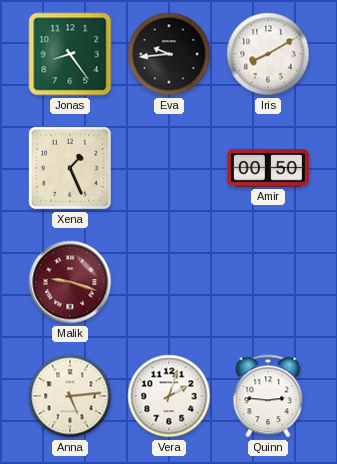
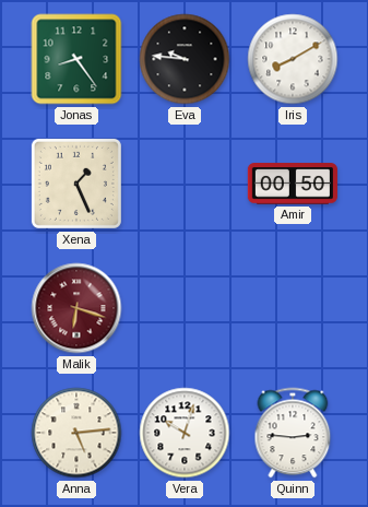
Eva: 9:44 -> 9:46
Malik: 9:18 -> 6:18
Vera: 2:03 -> 10:03
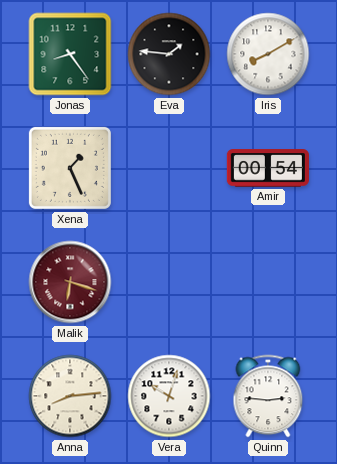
Eva: 9:46 -> 1:46
Amir: 00:50 -> 00:54
Anna: 5:14 -> 8:14
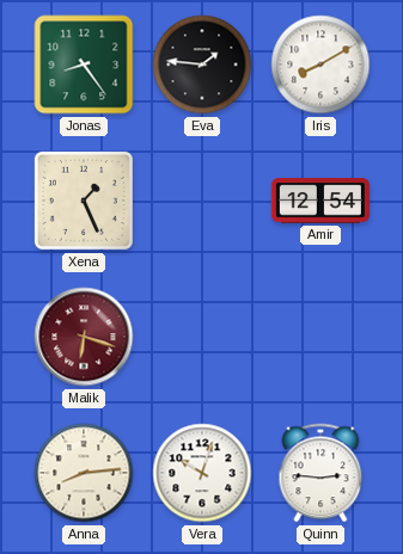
Amir: 00:54 -> 12:54
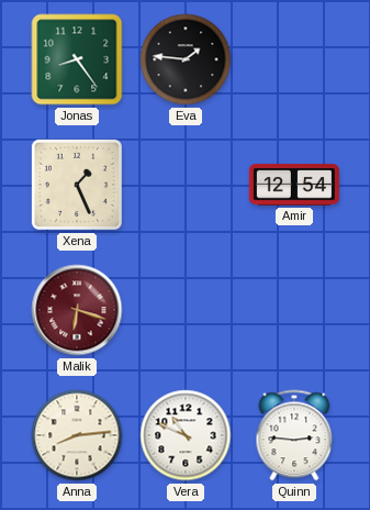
Iris: 8:10 -> none
Vera: 10:03 -> 10:49
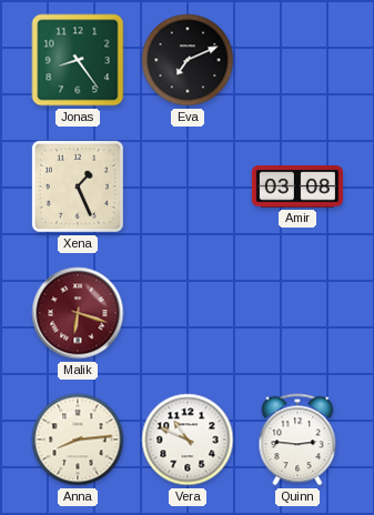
Eva: 1:46 -> 7:11
Amir: 12:54 -> 03:08
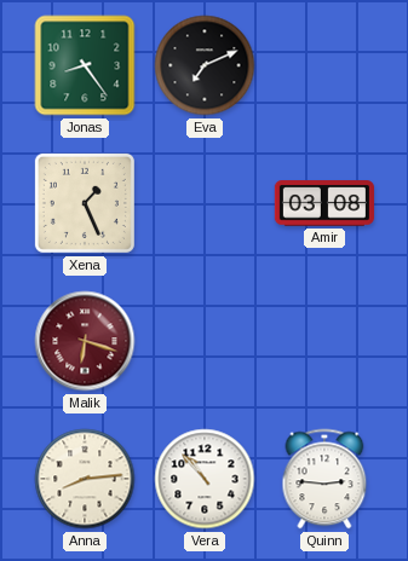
Vera: 10:49 -> 10:53
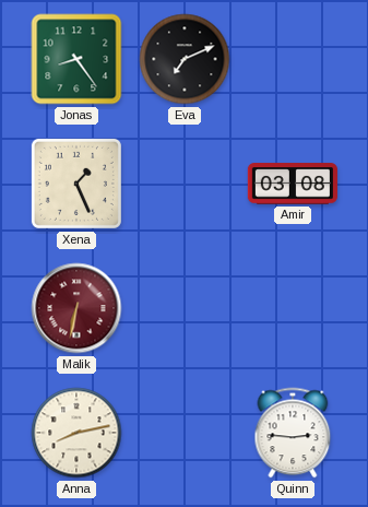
Malik: 6:18 -> 6:32
Anna: 8:14 -> 8:13
Vera: 10:53 -> none
